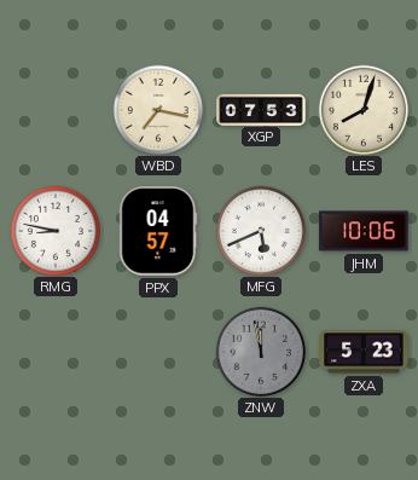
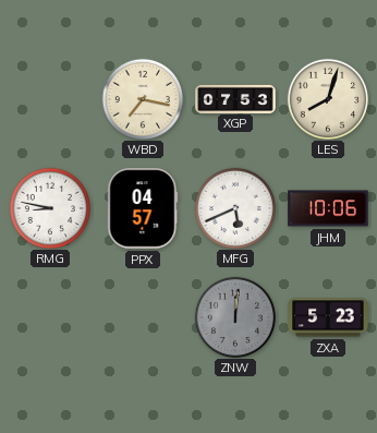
ZNW: 11:58 -> 12:01
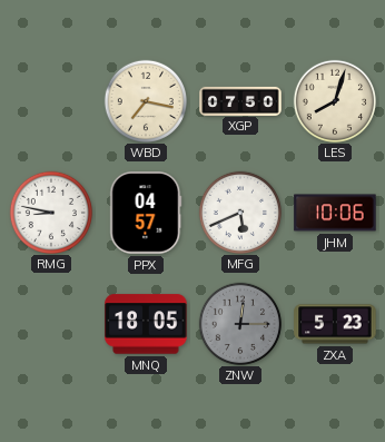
XGP: 07:53 -> 07:50
MNQ: none -> 18:05
ZNW: 12:01 -> 12:15
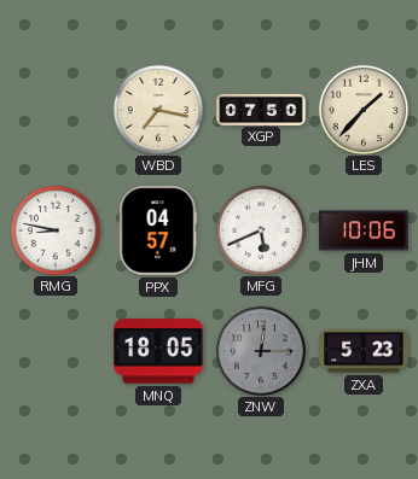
LES: 8:03 -> 1:37
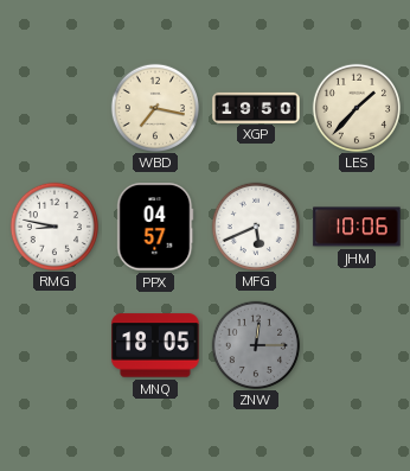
XGP: 07:50 -> 19:50
ZXA: 5:23 -> none
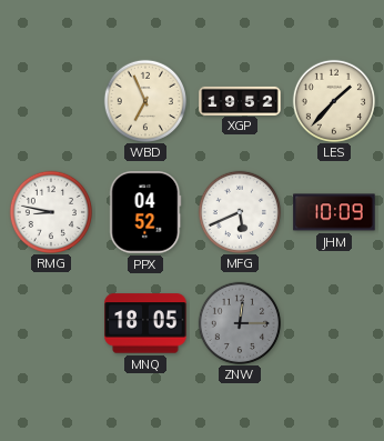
WBD: 7:17 -> 6:56
XGP: 19:50 -> 19:52
PPX: 04:57 -> 04:52
JHM: 10:06 -> 10:09
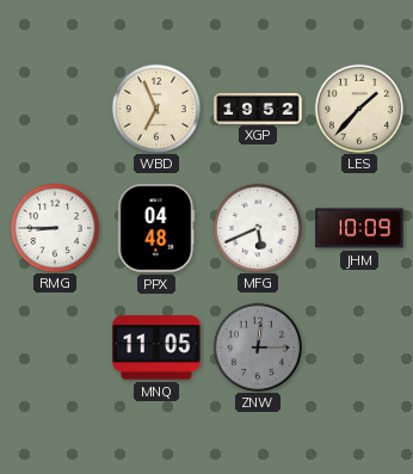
RMG: 8:47 -> 8:45
PPX: 04:52 -> 04:48
MNQ: 18:05 -> 11:05
